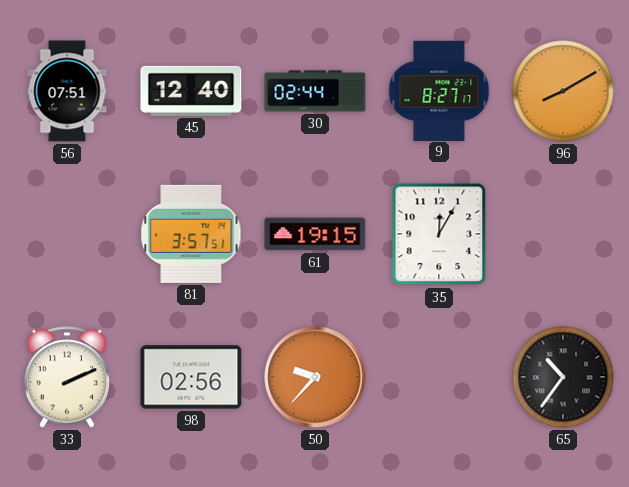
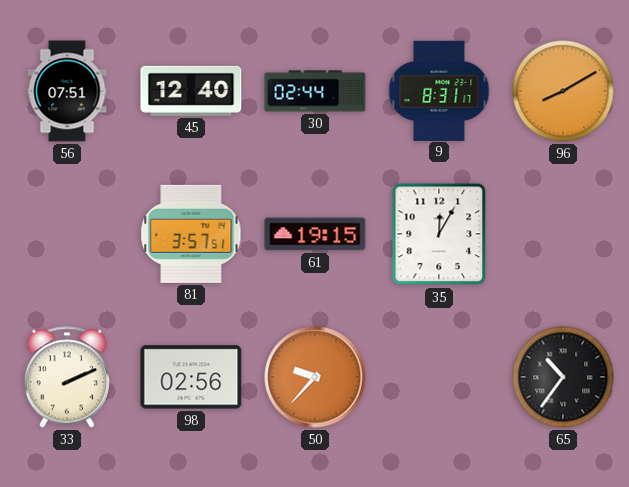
9: 8:27 -> 8:31
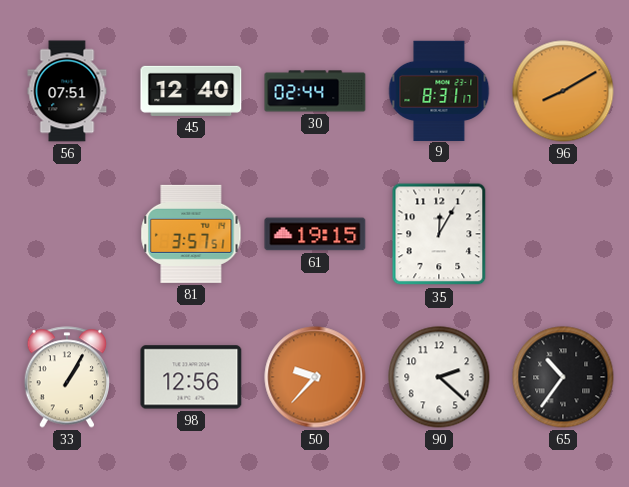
33: 2:11 -> 1:05
98: 02:56 -> 12:56
90: none -> 2:22
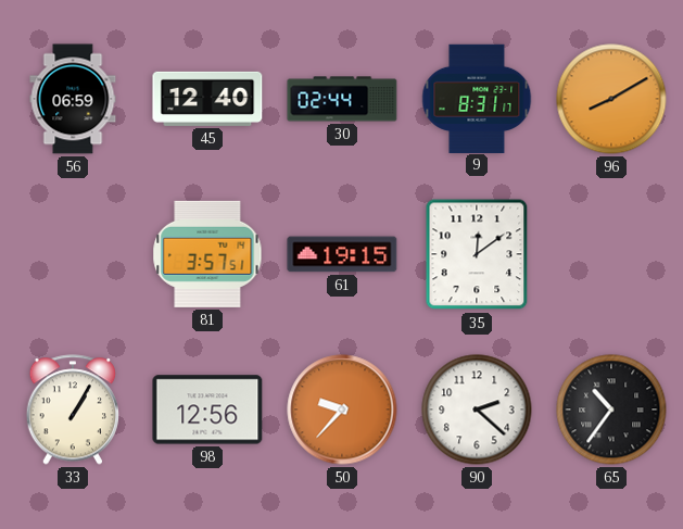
56: 07:51 -> 06:59
35: 12:05 -> 12:09
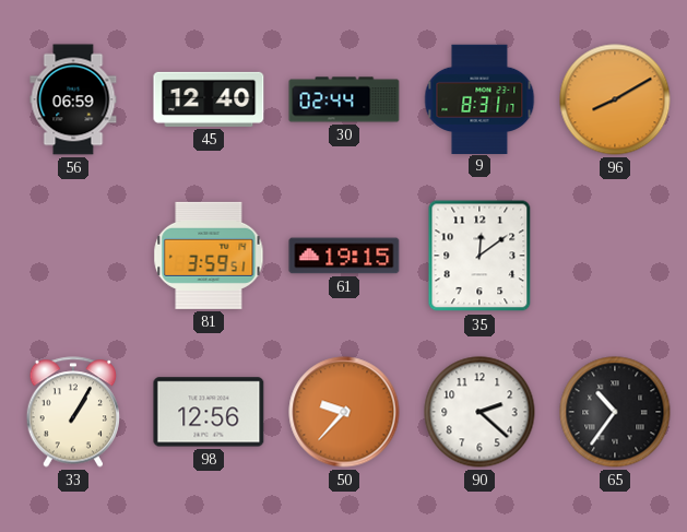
81: 3:57 -> 3:59
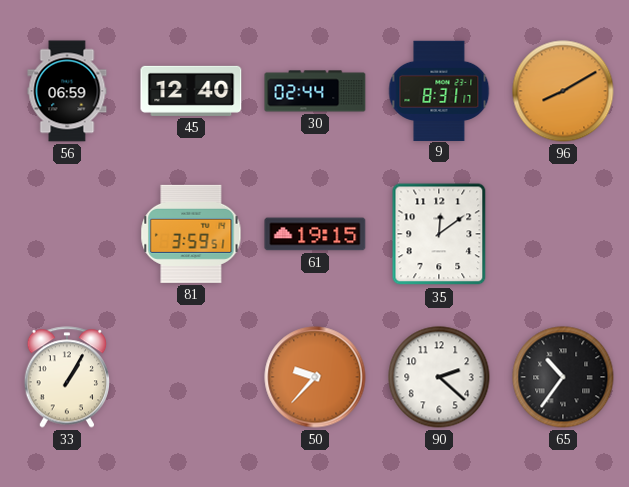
98: 12:56 -> none
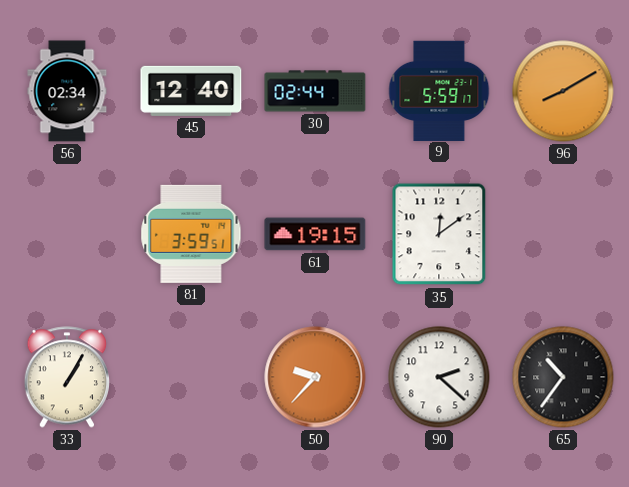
56: 06:59 -> 02:34
9: 8:31 -> 5:59
